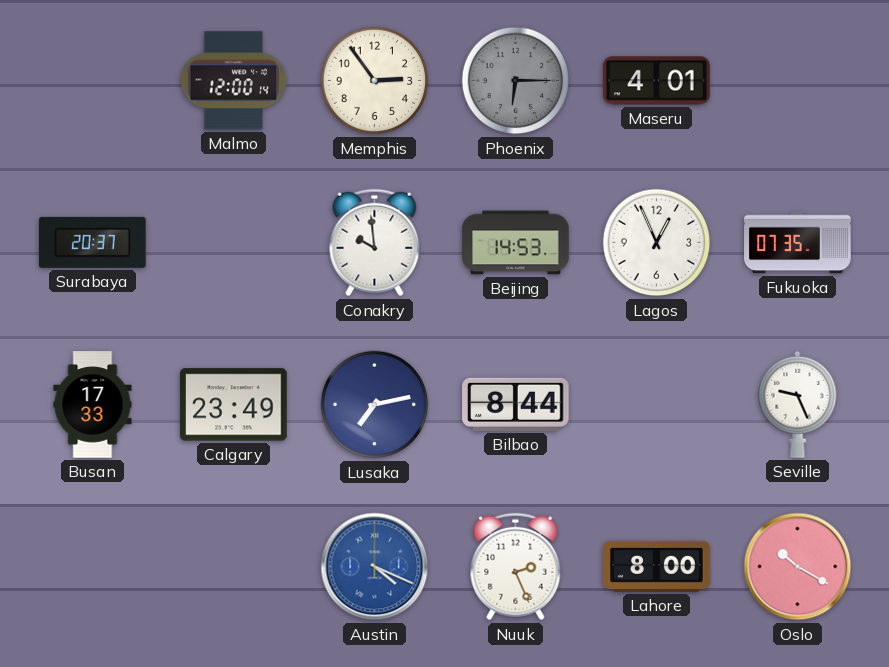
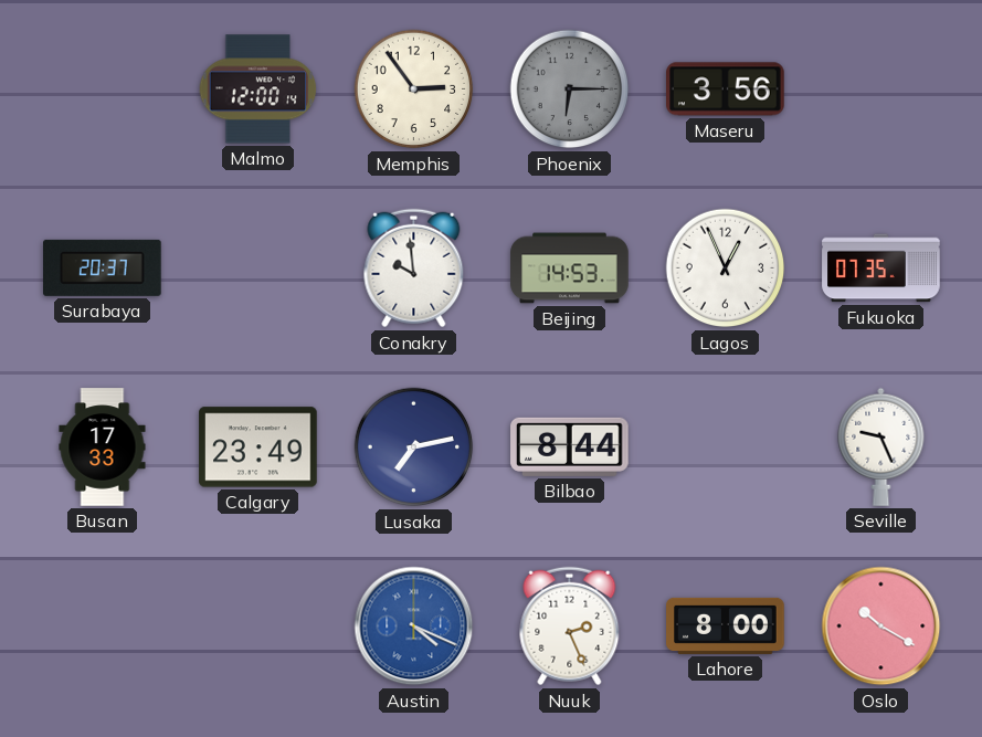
Maseru: 4:01 -> 3:56
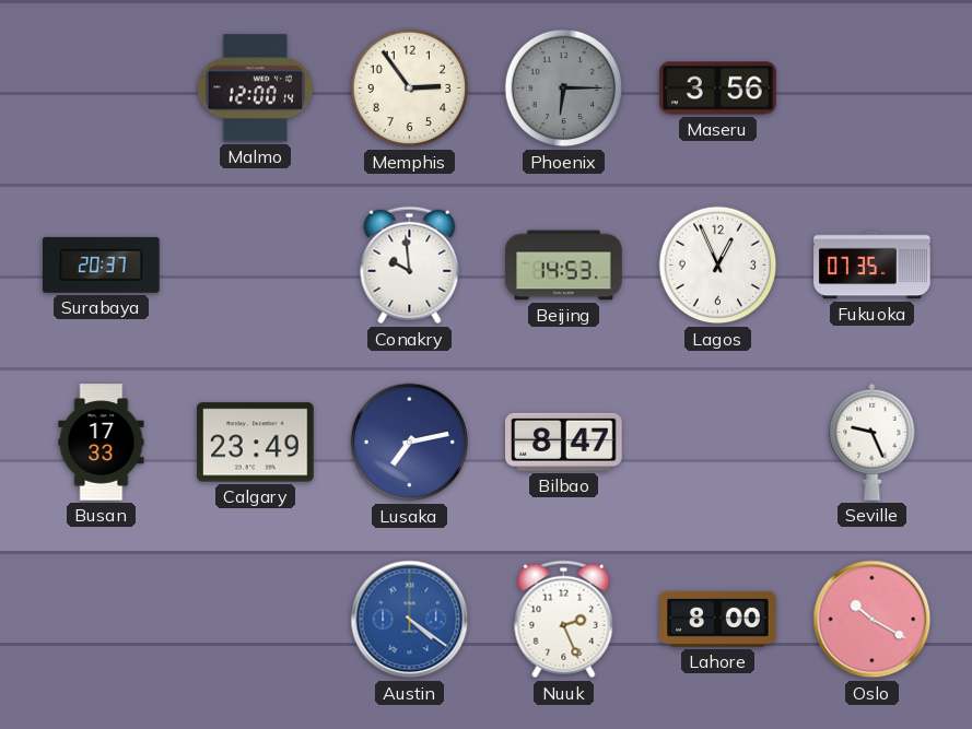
Bilbao: 8:44 -> 8:47
Austin: 4:19 -> 4:21
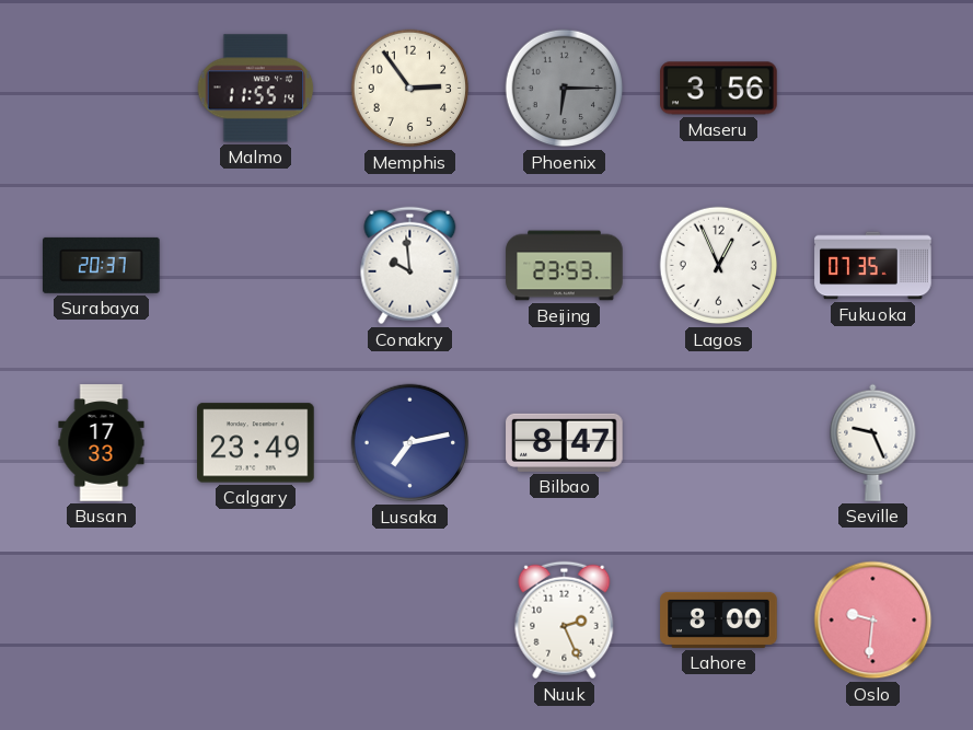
Malmo: 12:00 -> 11:55
Beijing: 14:53 -> 23:53
Austin: 4:21 -> none
Oslo: 10:20 -> 9:31
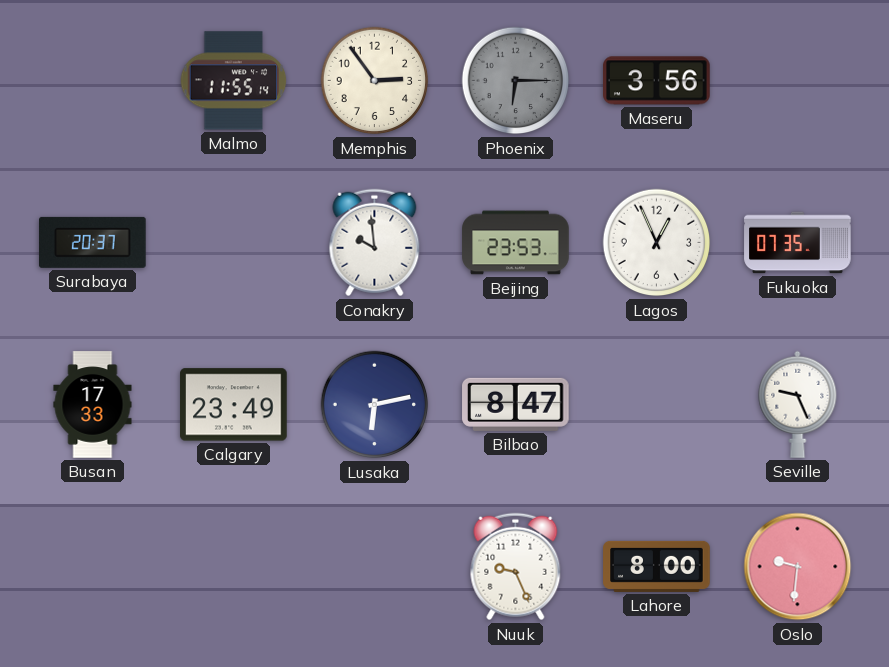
Lusaka: 7:13 -> 6:13
Nuuk: 2:26 -> 9:26
